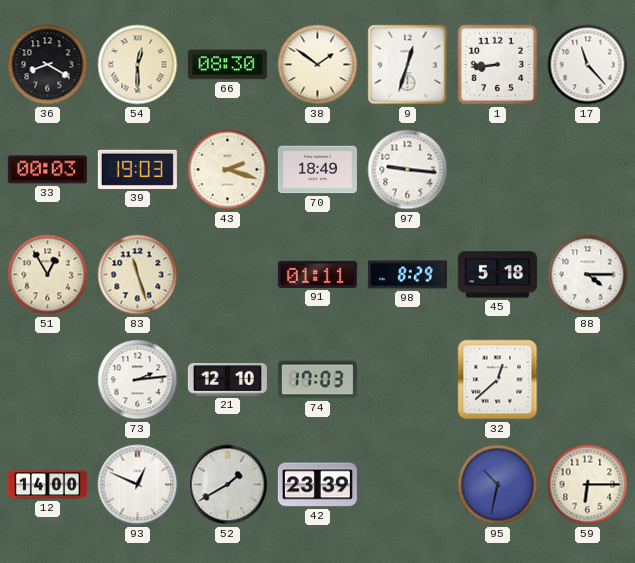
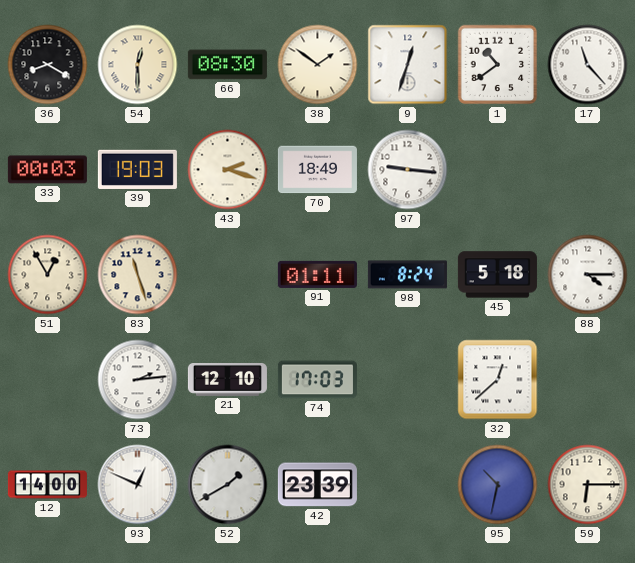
1: 8:44 -> 10:39
98: 8:29 -> 8:24
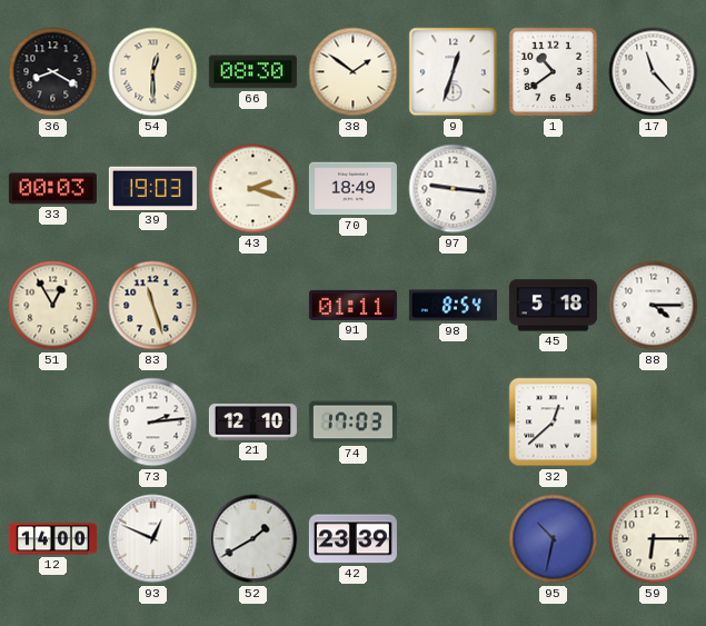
98: 8:24 -> 8:54
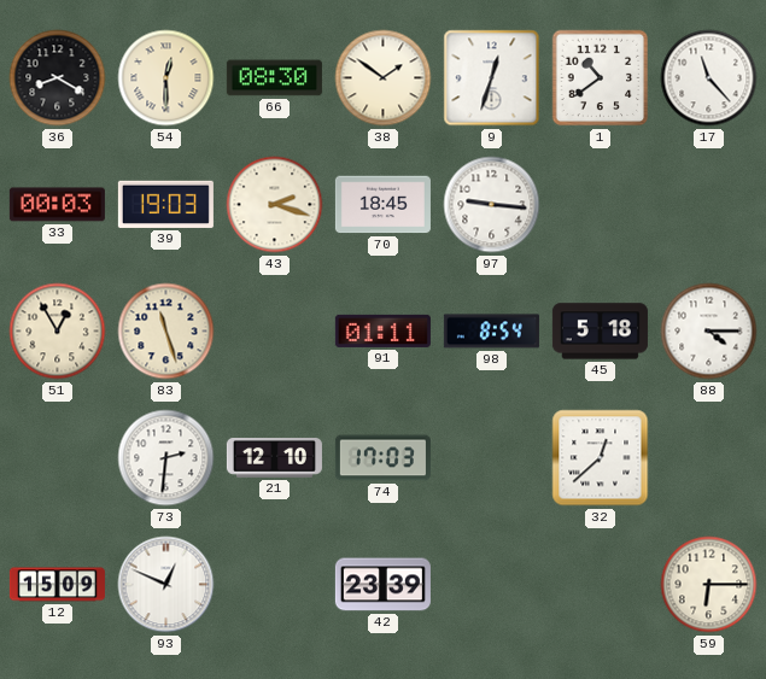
70: 18:49 -> 18:45
73: 2:14 -> 2:31
12: 14:00 -> 15:09
52: 1:40 -> none
95: 10:32 -> none
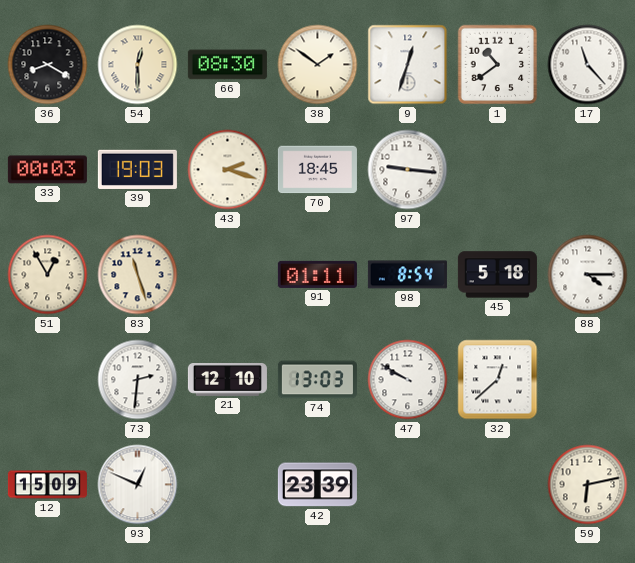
74: 17:03 -> 13:03
47: none -> 9:50
59: 6:15 -> 6:13
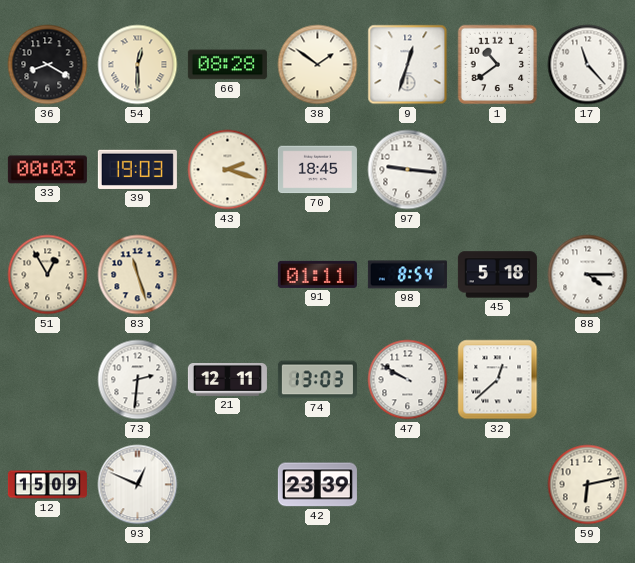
66: 08:30 -> 08:28
21: 12:10 -> 12:11
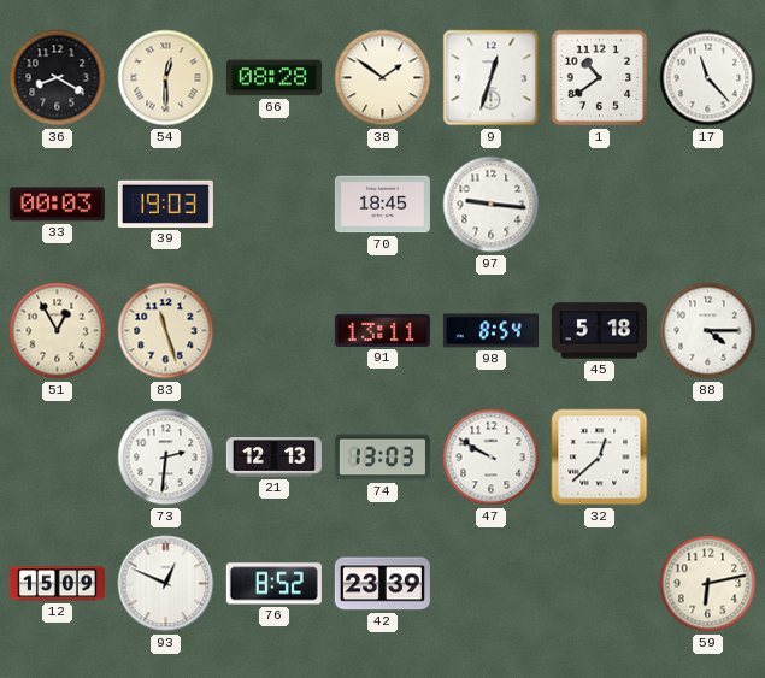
43: 2:18 -> none
91: 01:11 -> 13:11
21: 12:11 -> 12:13
76: none -> 8:52
